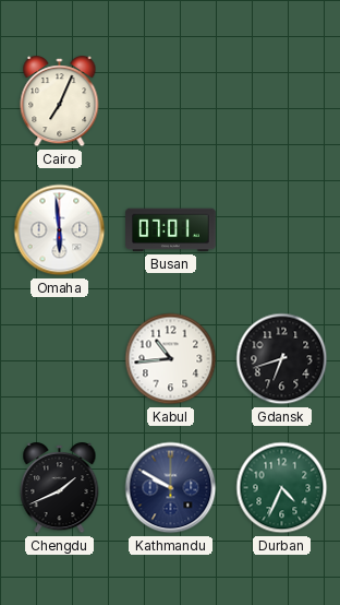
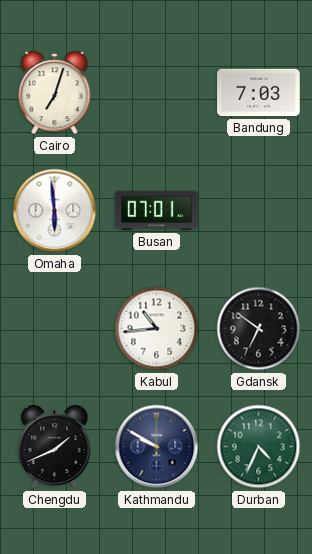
Cairo: 7:04 -> 7:03
Bandung: none -> 7:03
Gdansk: 6:42 -> 6:51
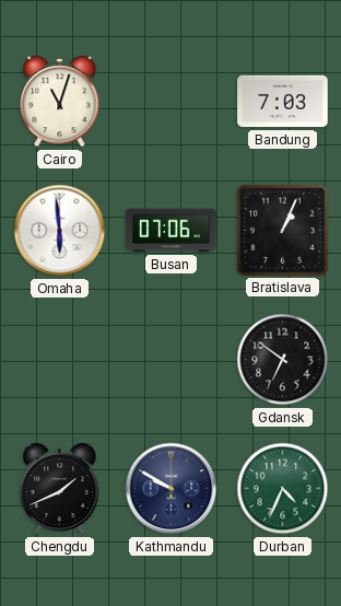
Cairo: 7:03 -> 11:03
Busan: 07:01 -> 07:06
Bratislava: none -> 1:04
Kabul: 10:44 -> none
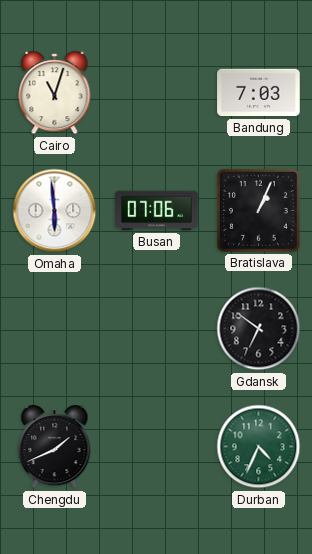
Kathmandu: 9:50 -> none
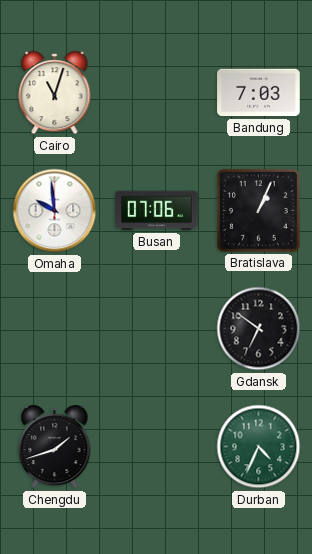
Omaha: 5:59 -> 9:59
Chengdu: 1:41 -> 1:42
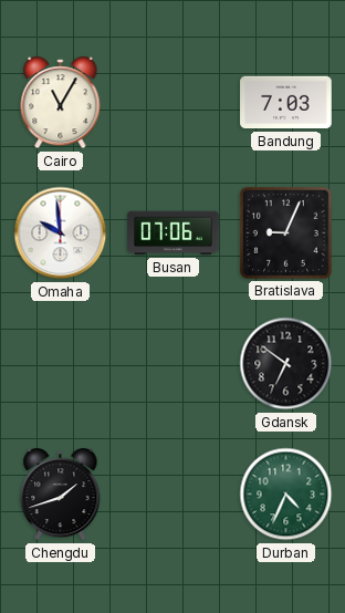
Cairo: 11:03 -> 11:05
Bratislava: 1:04 -> 9:04
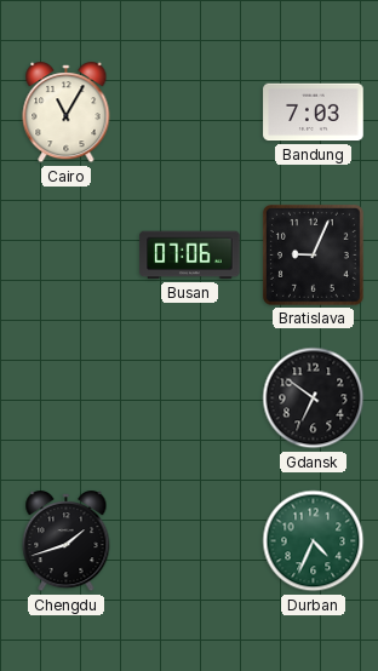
Omaha: 9:59 -> none
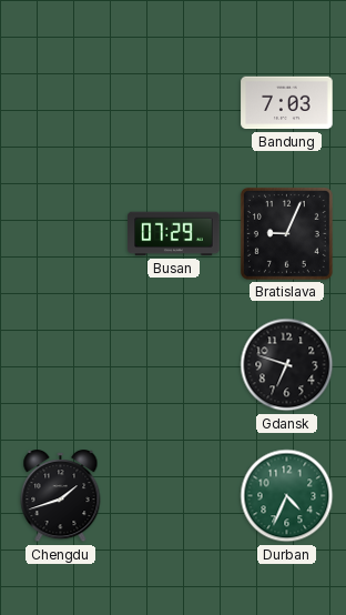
Cairo: 11:05 -> none
Busan: 07:06 -> 07:29
Gdansk: 6:51 -> 6:48
